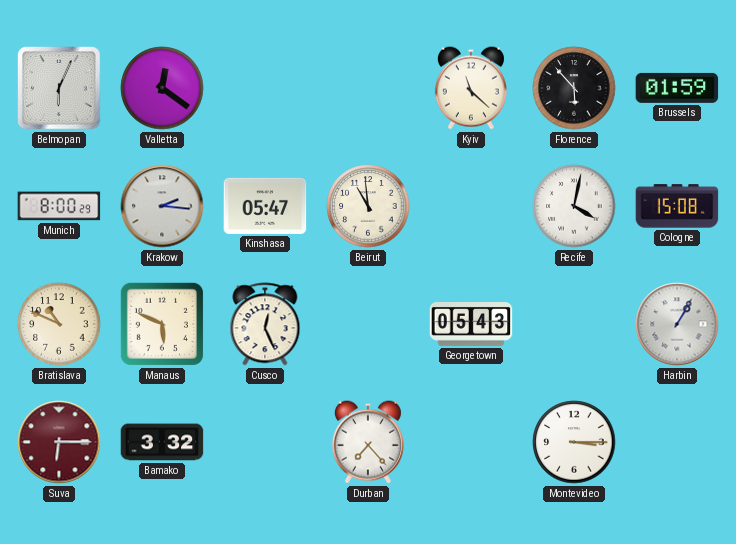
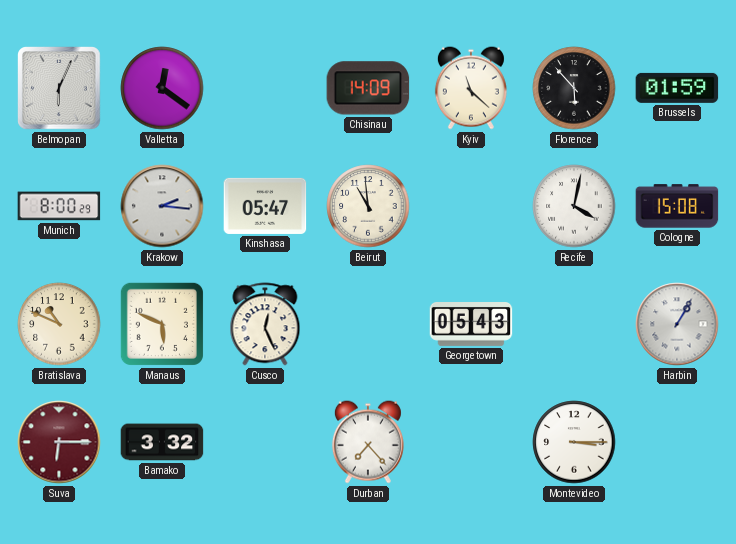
Chisinau: none -> 14:09
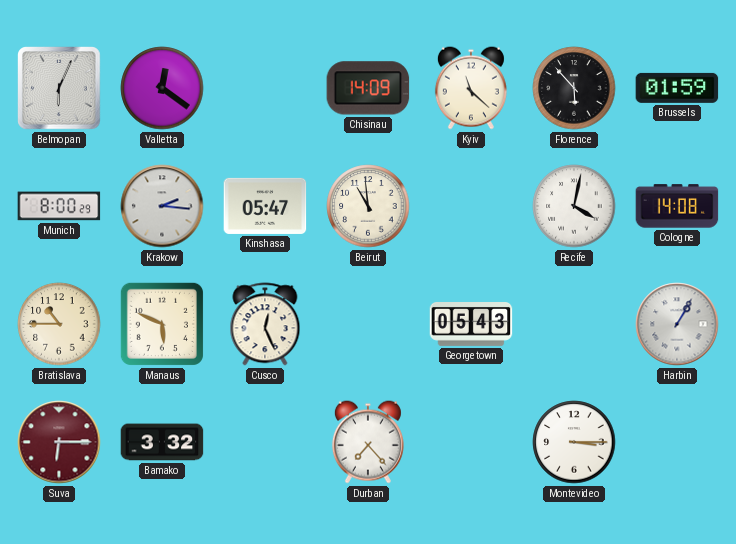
Cologne: 15:08 -> 14:08
Bratislava: 10:49 -> 10:45
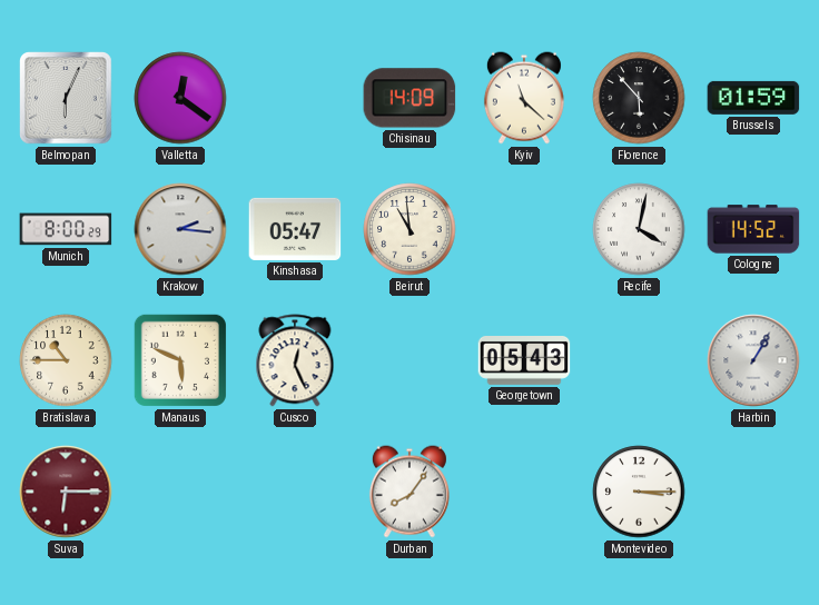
Cologne: 14:08 -> 14:52
Bamako: 3:32 -> none
Durban: 7:23 -> 8:06
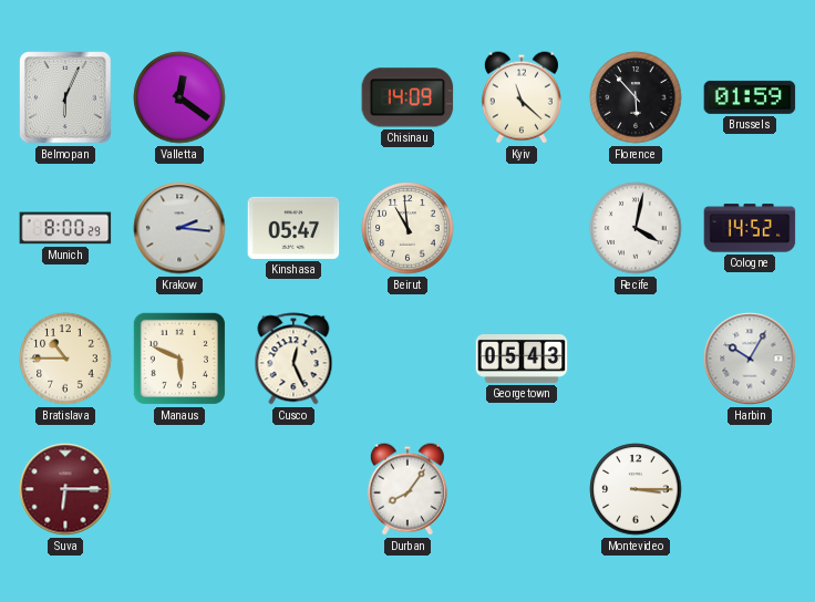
Harbin: 1:05 -> 10:05
